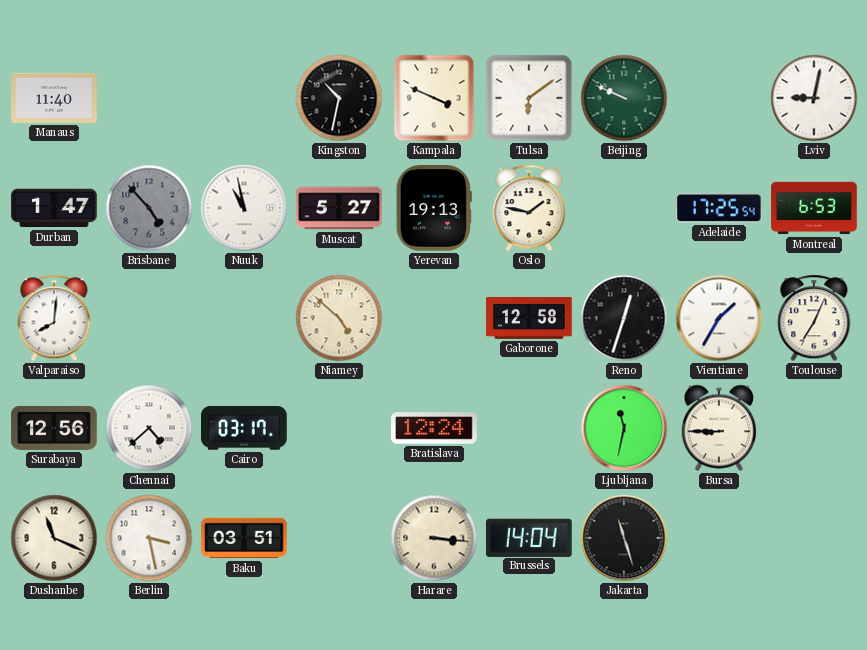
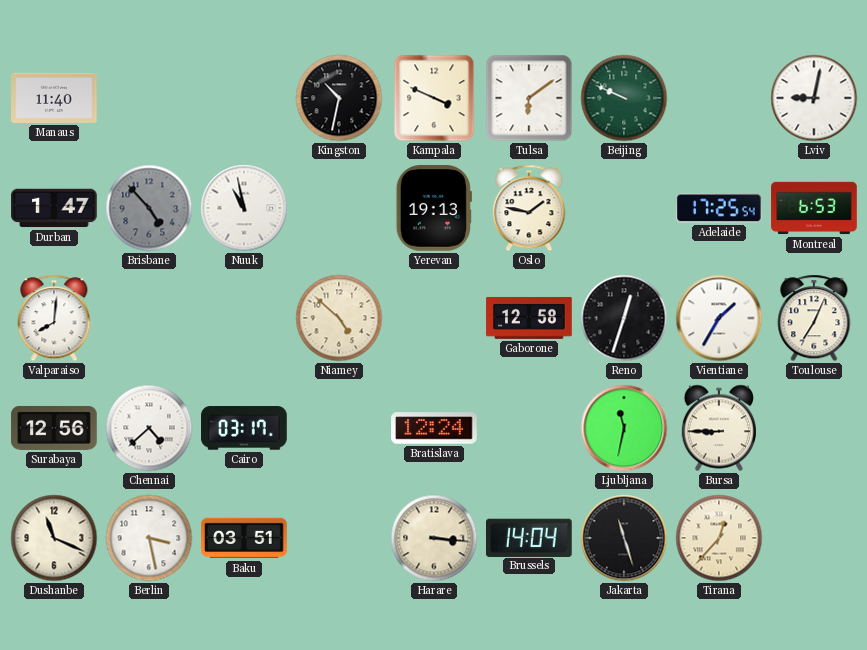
Muscat: 5:27 -> none
Tirana: none -> 12:37
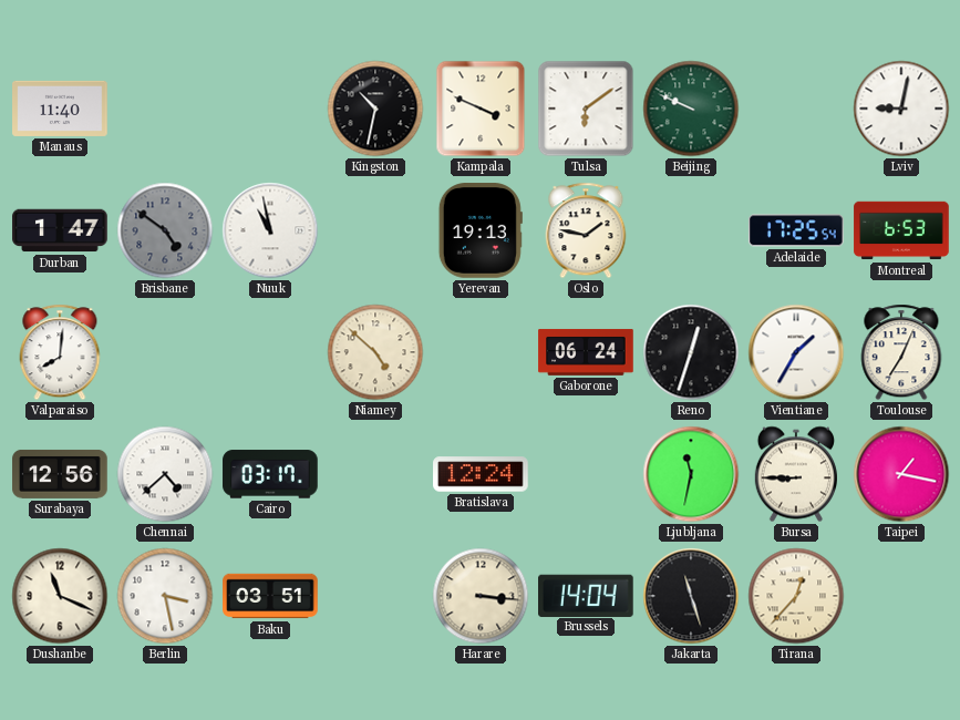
Brisbane: 4:53 -> 4:51
Gaborone: 12:58 -> 06:24
Taipei: none -> 1:17
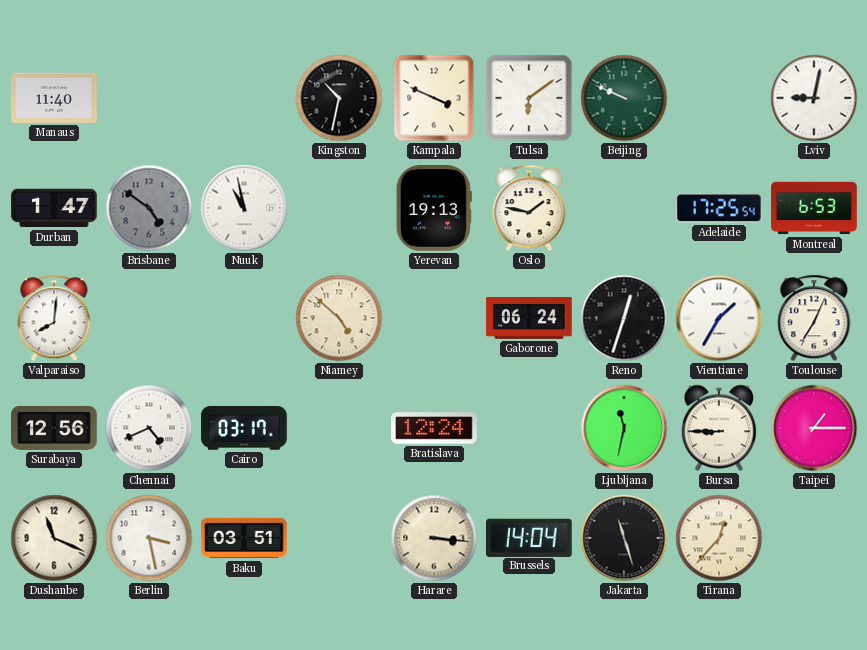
Chennai: 4:38 -> 4:41
Taipei: 1:17 -> 1:15
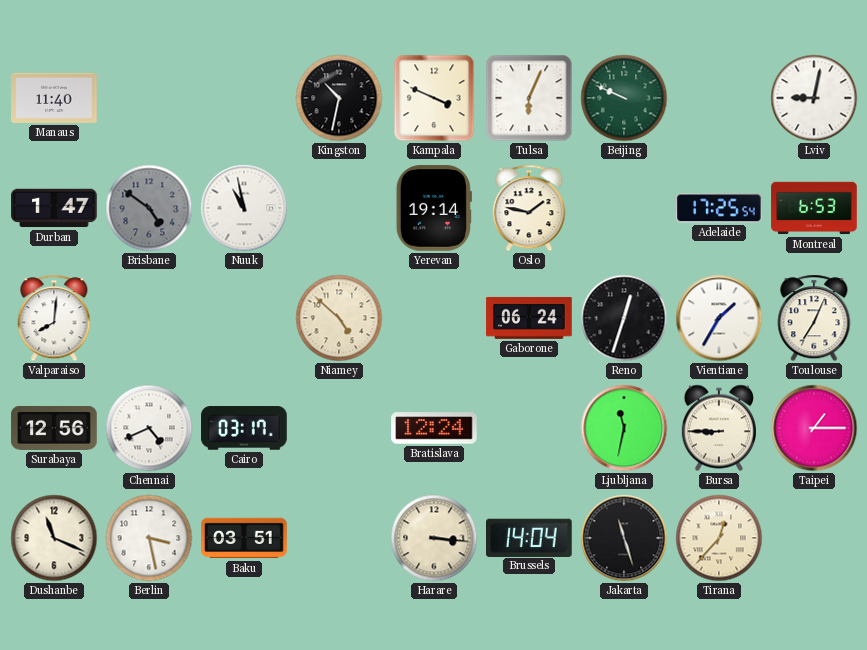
Tulsa: 6:09 -> 6:04
Yerevan: 19:13 -> 19:14
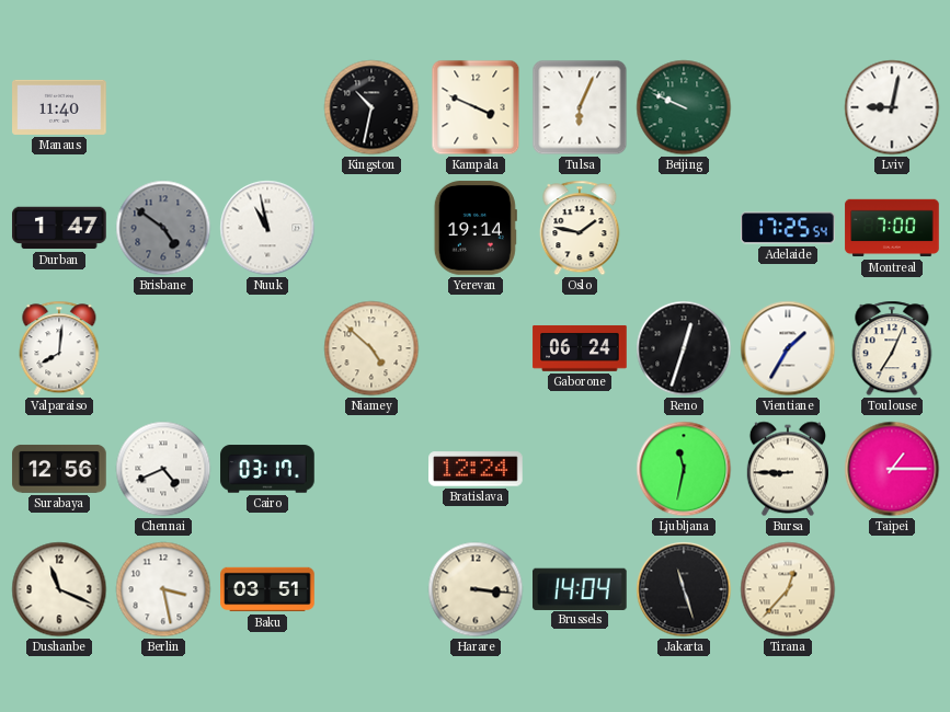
Montreal: 6:53 -> 7:00
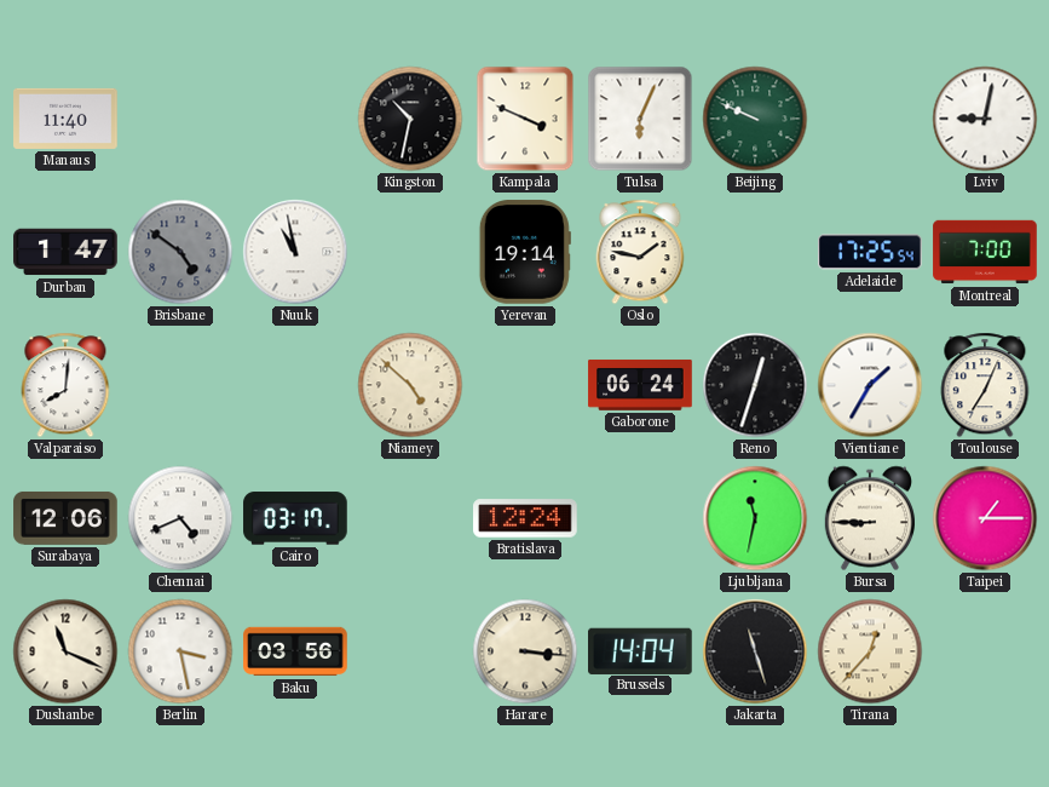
Surabaya: 12:56 -> 12:06
Baku: 03:51 -> 03:56
